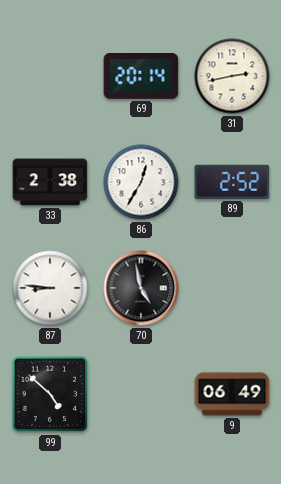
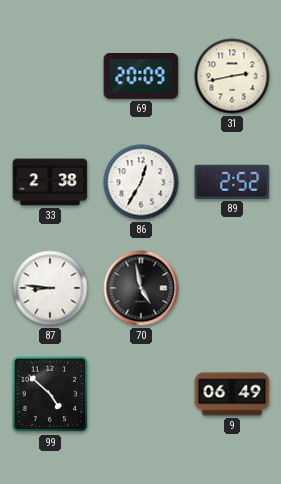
69: 20:14 -> 20:09
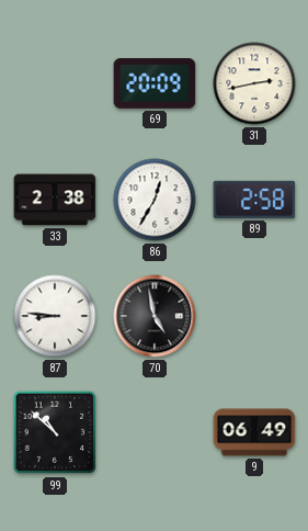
89: 2:52 -> 2:58
99: 4:52 -> 10:52
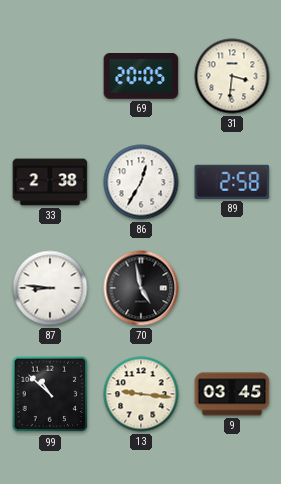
69: 20:09 -> 20:05
31: 2:43 -> 3:31
13: none -> 9:16
9: 06:49 -> 03:45
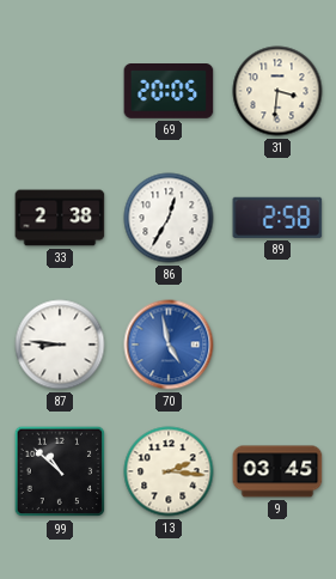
70 dial: black -> blue
13: 9:16 -> 2:16
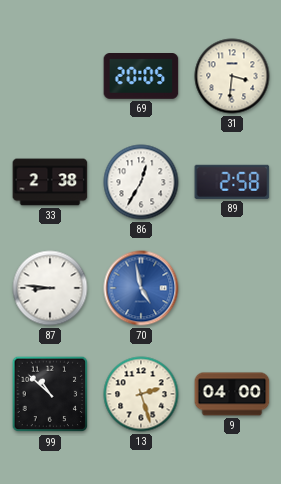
13: 2:16 -> 2:27
9: 03:45 -> 04:00
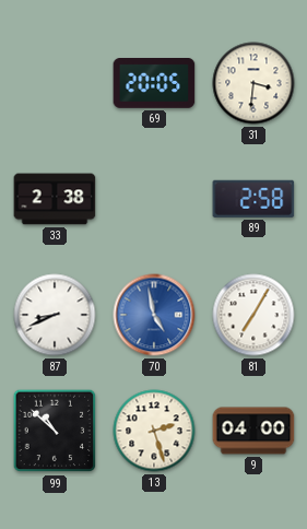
86: 12:35 -> none
87: 8:46 -> 8:41
81: none -> 7:05
